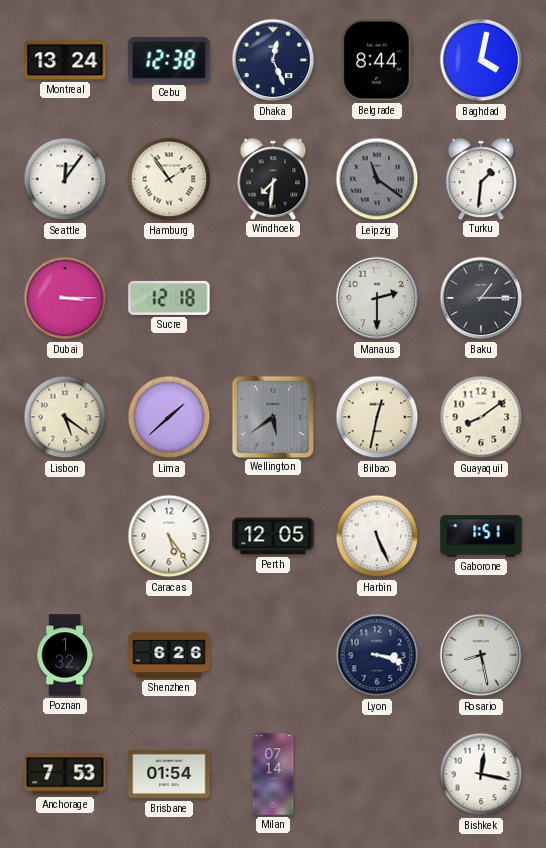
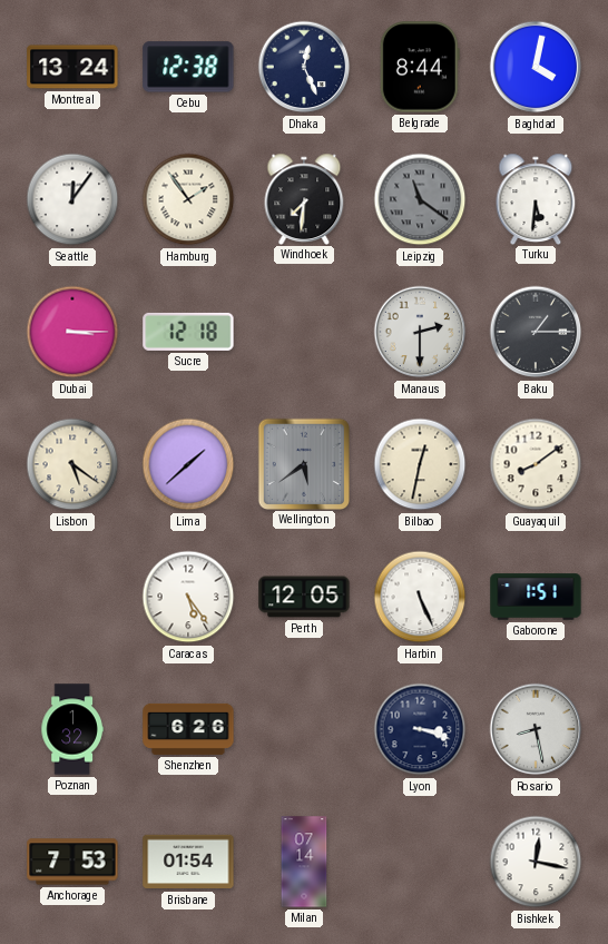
Turku: 1:31 -> 5:31
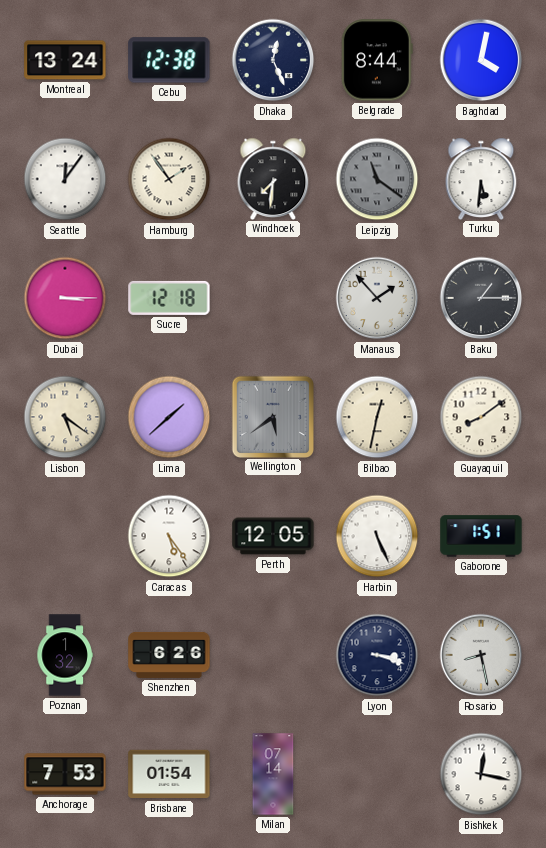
Manaus: 2:30 -> 1:53
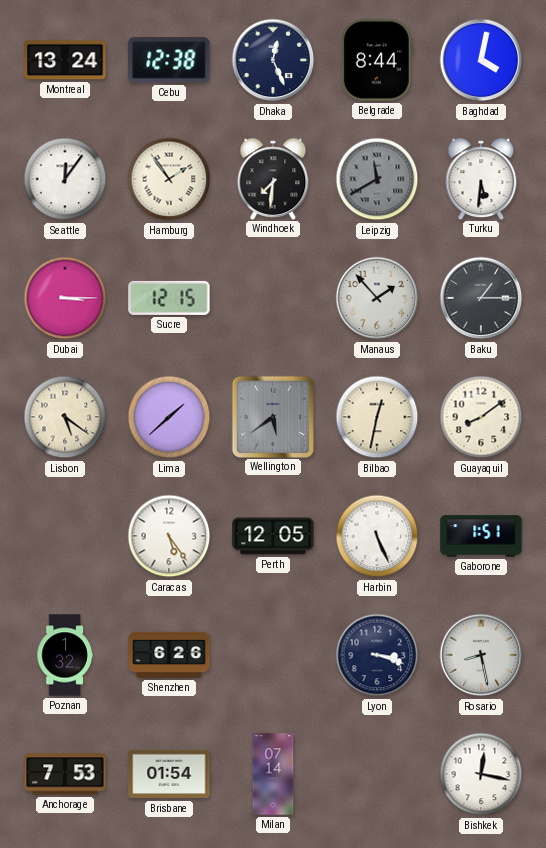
Leipzig: 11:21 -> 11:40
Sucre: 12:18 -> 12:15
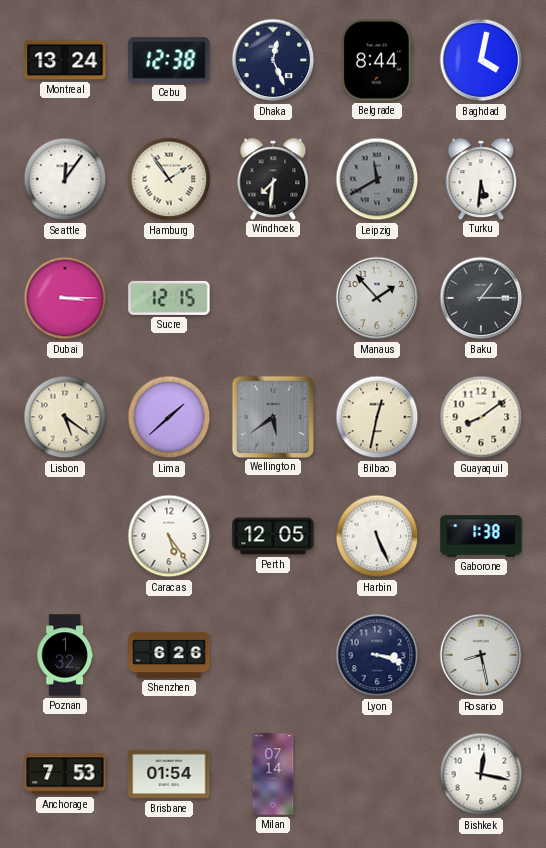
Gaborone: 1:51 -> 1:38
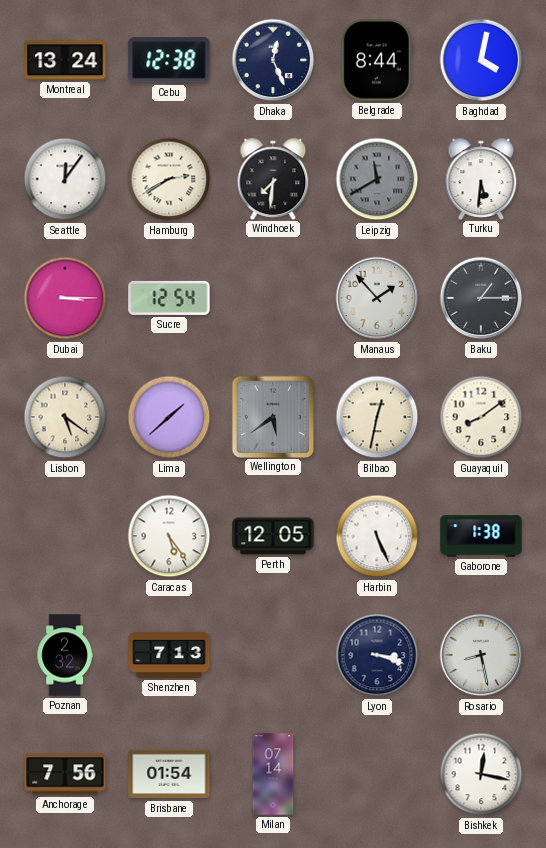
Hamburg: 1:54 -> 2:40
Sucre: 12:15 -> 12:54
Poznan: 1:32 -> 2:32
Shenzhen: 6:26 -> 7:13
Anchorage: 7:53 -> 7:56
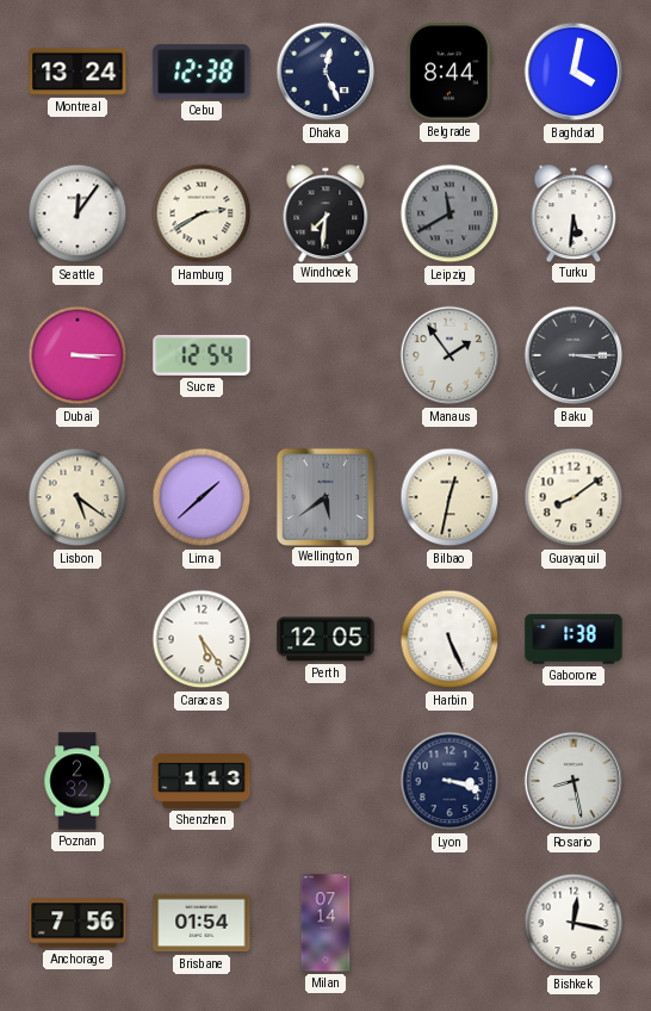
Manaus: 1:53 -> 1:54
Baku: 1:15 -> 3:15
Shenzhen: 7:13 -> 1:13
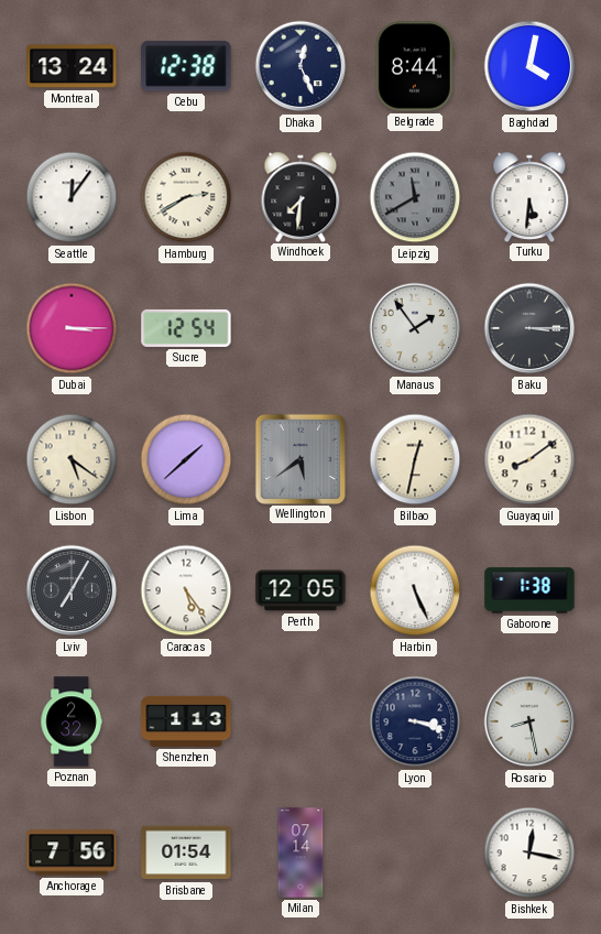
Lviv: none -> 7:05
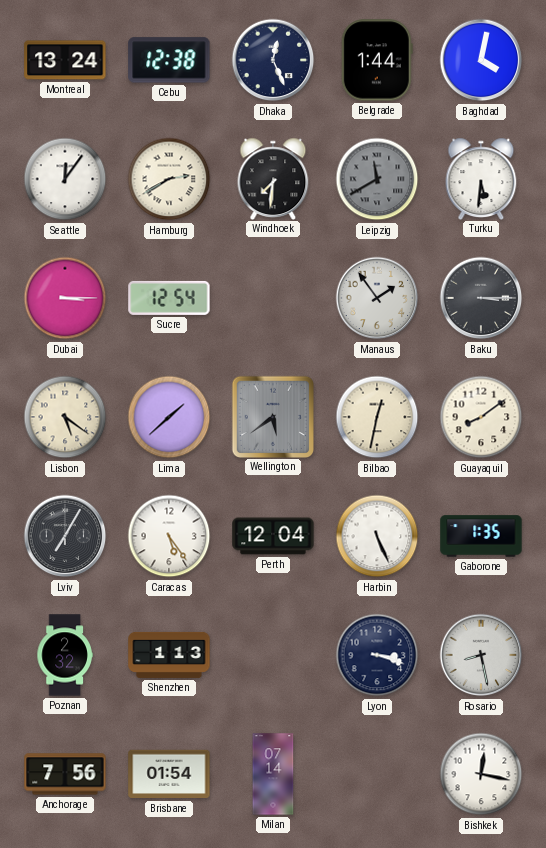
Belgrade: 8:44 -> 1:44
Perth: 12:05 -> 12:04
Gaborone: 1:38 -> 1:35
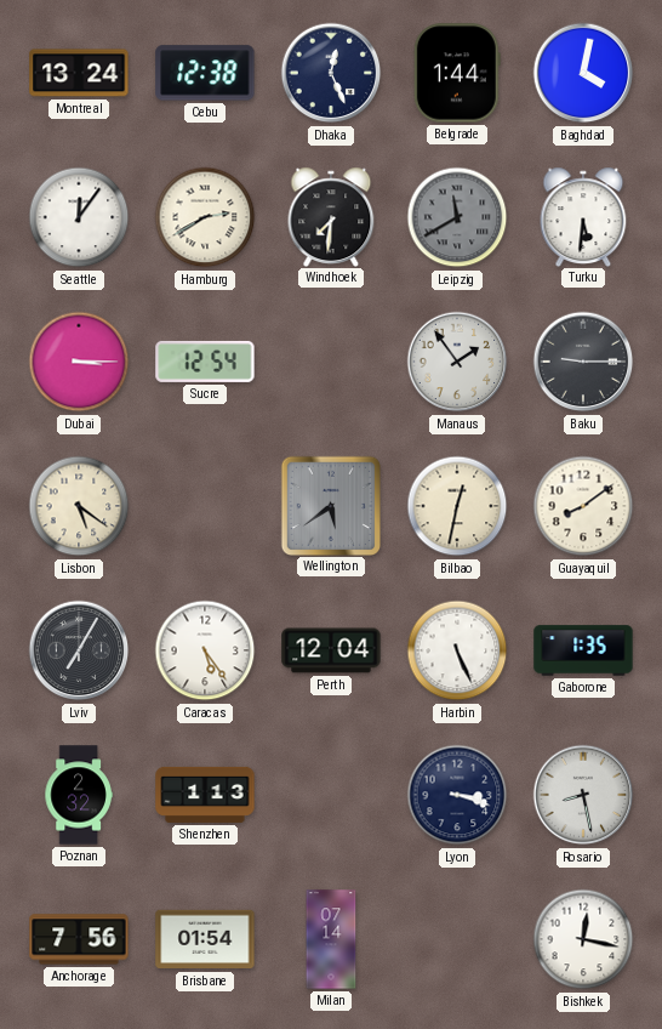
Baku: 3:15 -> 9:15
Lima: 1:38 -> none
